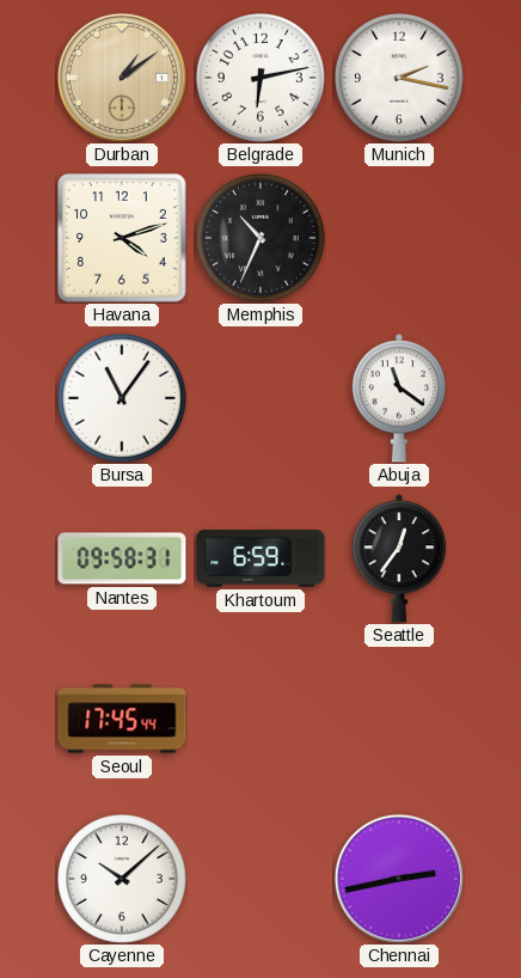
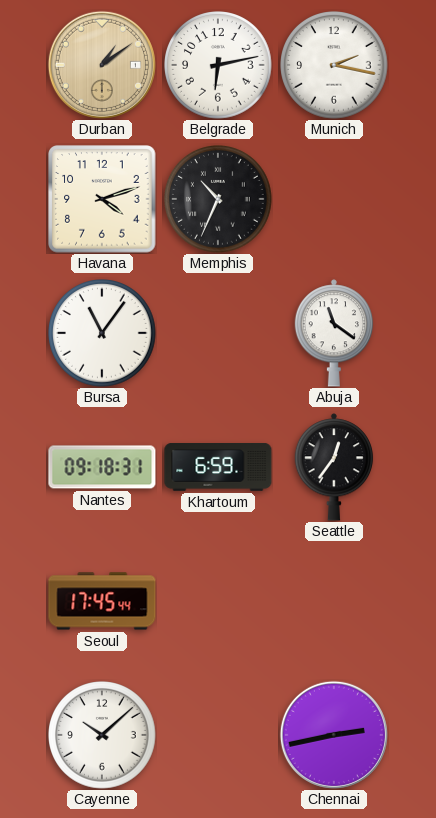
Nantes: 09:58 -> 09:18
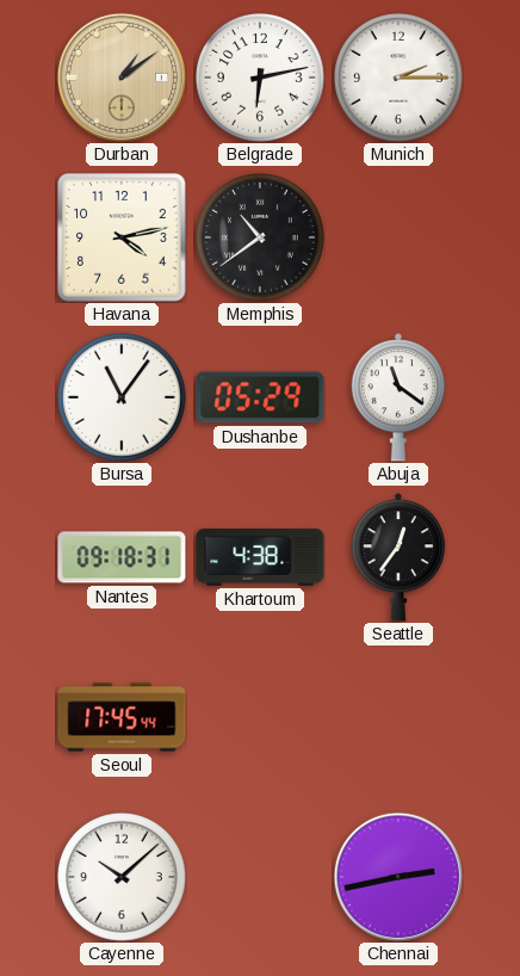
Munich: 2:17 -> 2:15
Havana: 4:12 -> 4:13
Memphis: 10:34 -> 10:39
Dushanbe: none -> 05:29
Khartoum: 6:59 -> 4:38
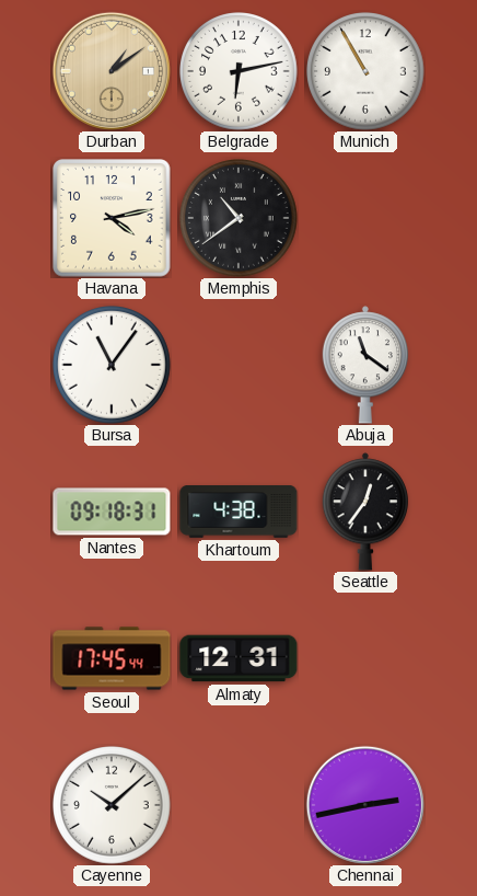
Munich: 2:15 -> 10:55
Dushanbe: 05:29 -> none
Almaty: none -> 12:31
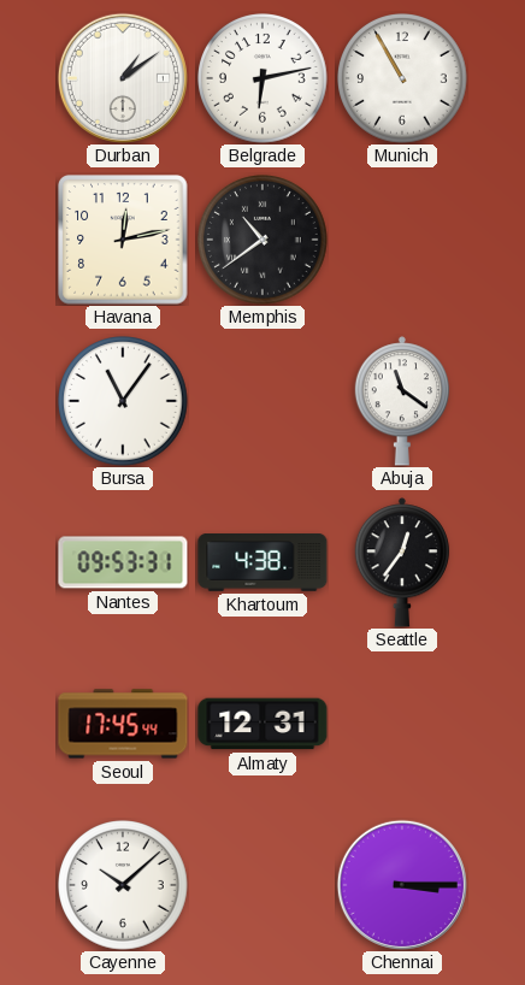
Durban dial: champagne -> white
Havana: 4:13 -> 12:13
Nantes: 09:18 -> 09:53
Chennai: 2:43 -> 3:15
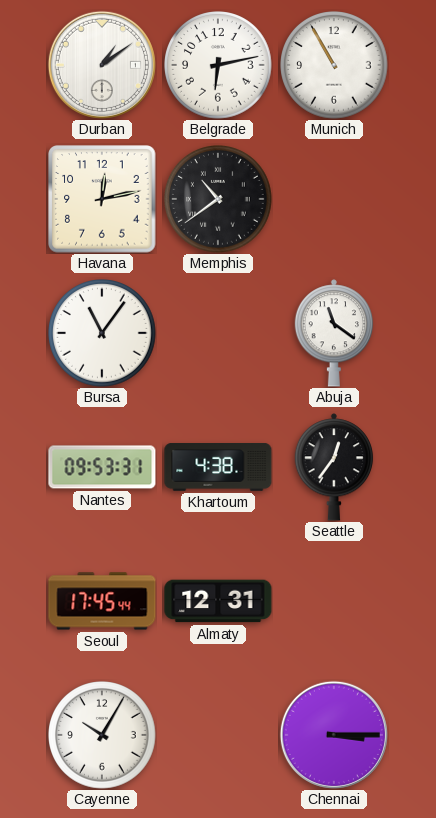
Cayenne: 10:08 -> 10:05
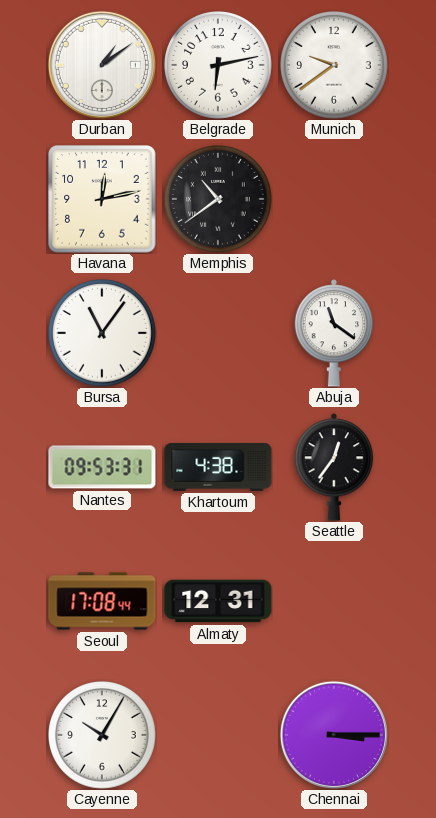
Munich: 10:55 -> 9:39
Seoul: 17:45 -> 17:08
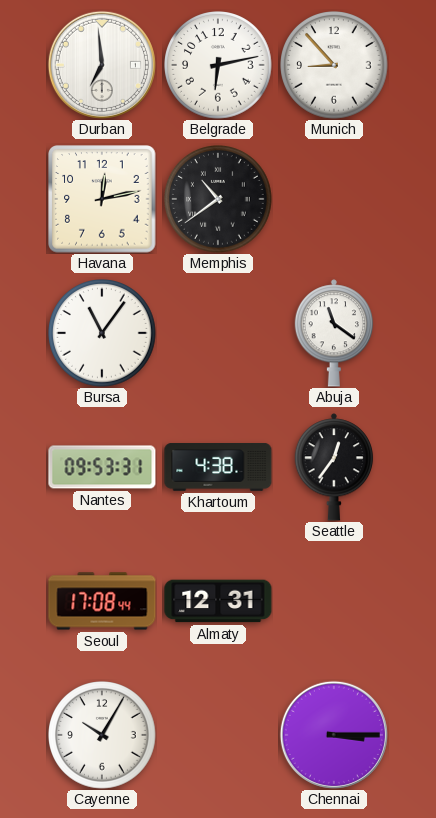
Durban: 1:09 -> 6:59
Munich: 9:39 -> 8:53
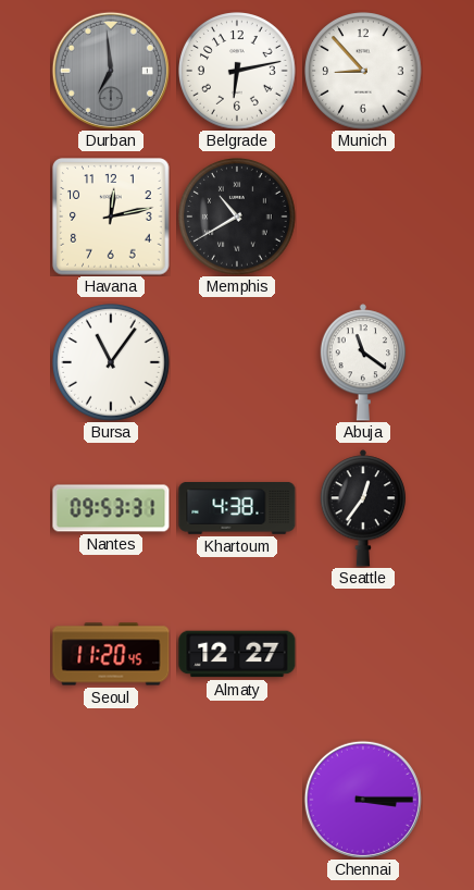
Durban dial: white -> grey
Memphis: 10:39 -> 10:40
Seoul: 17:08 -> 11:20
Almaty: 12:31 -> 12:27
Cayenne: 10:05 -> none
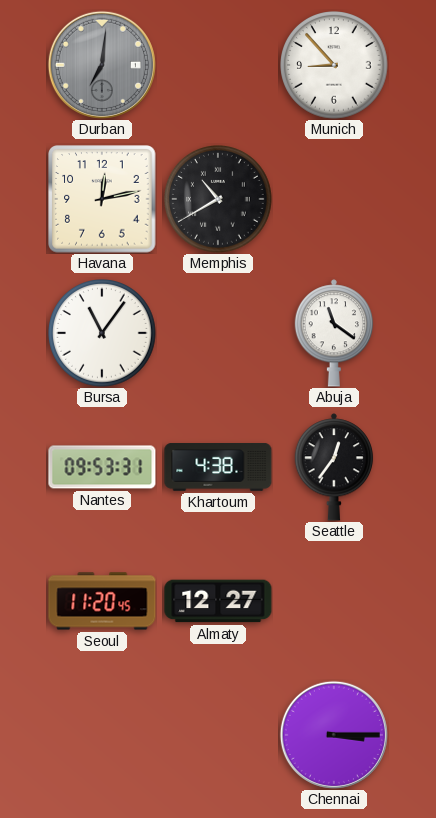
Durban: 6:59 -> 7:01
Belgrade: 6:13 -> none
